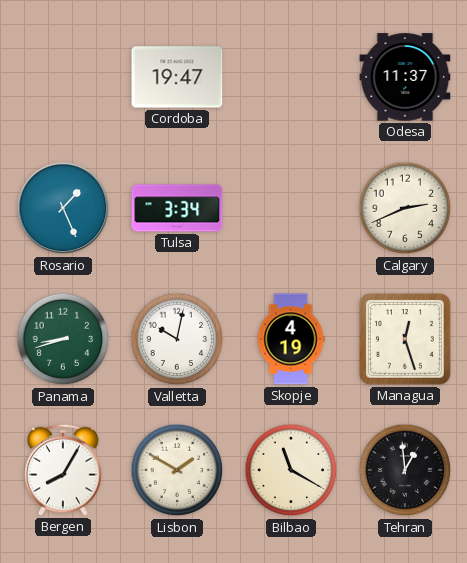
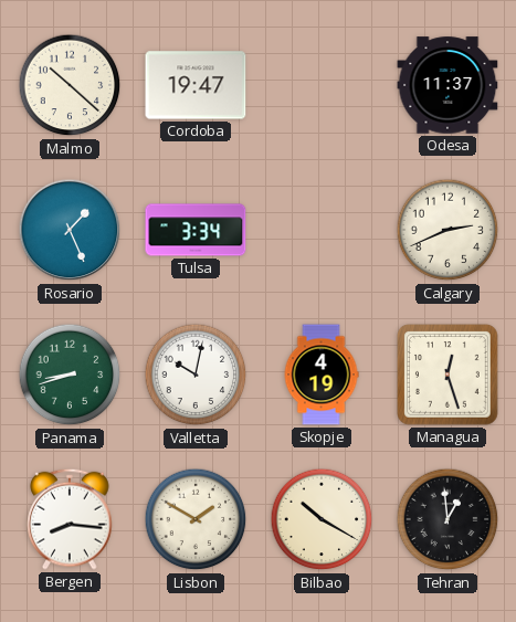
Malmo: none -> 10:22
Bergen: 8:05 -> 8:16
Bilbao: 11:20 -> 10:20
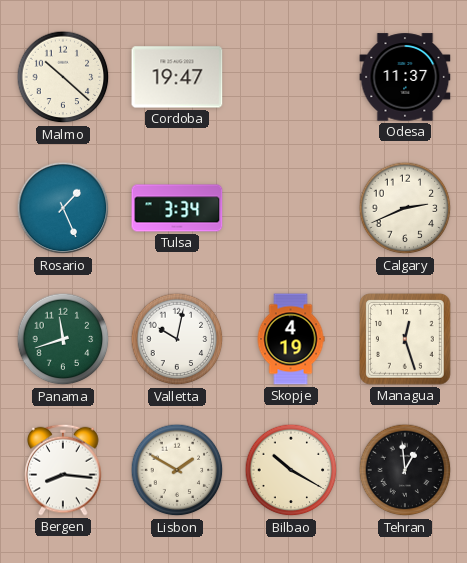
Panama: 8:42 -> 11:42
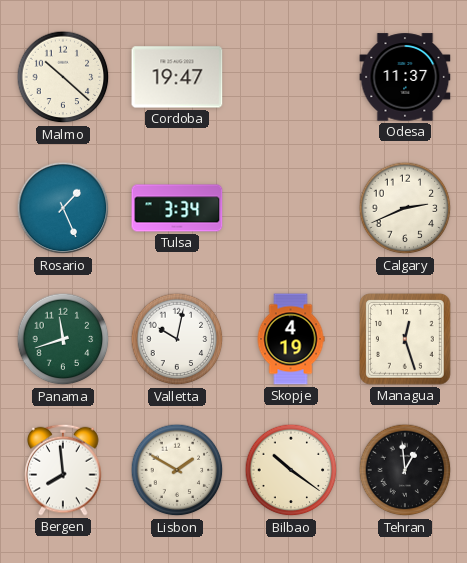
Bergen: 8:16 -> 7:59
Bilbao: 10:20 -> 10:21
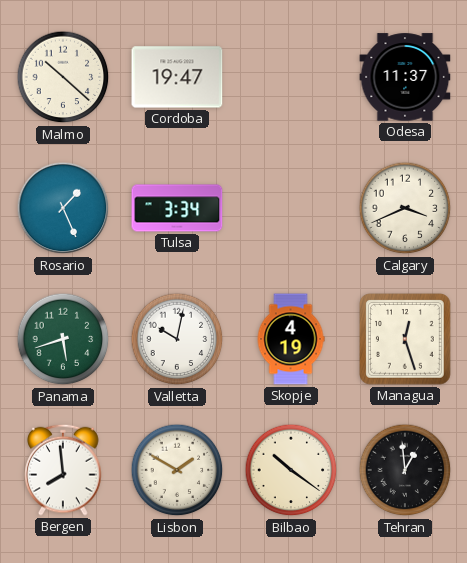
Calgary: 2:41 -> 3:41
Panama: 11:42 -> 5:42
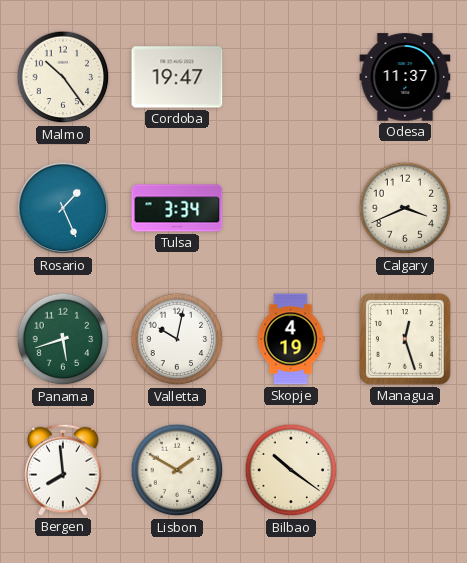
Malmo: 10:22 -> 10:24
Tehran: 12:59 -> none
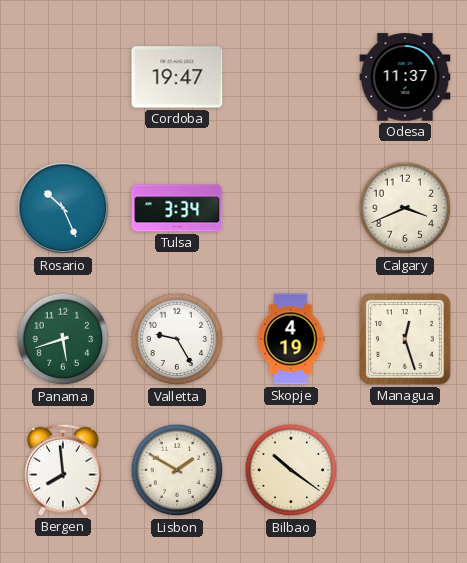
Malmo: 10:24 -> none
Rosario: 1:26 -> 10:26
Valletta: 10:02 -> 9:25
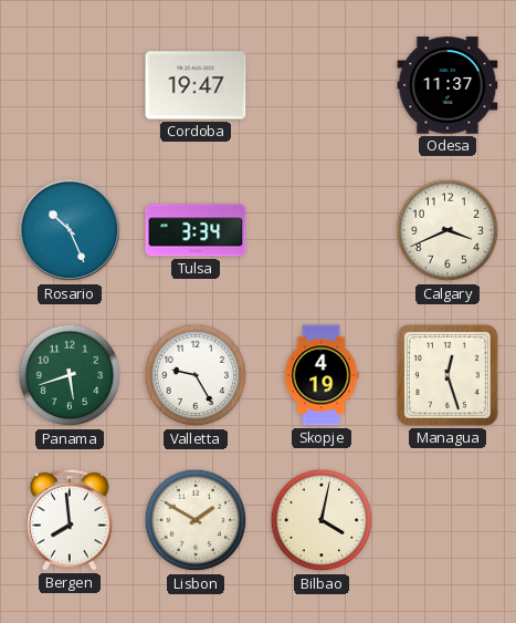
Bilbao: 10:21 -> 4:02
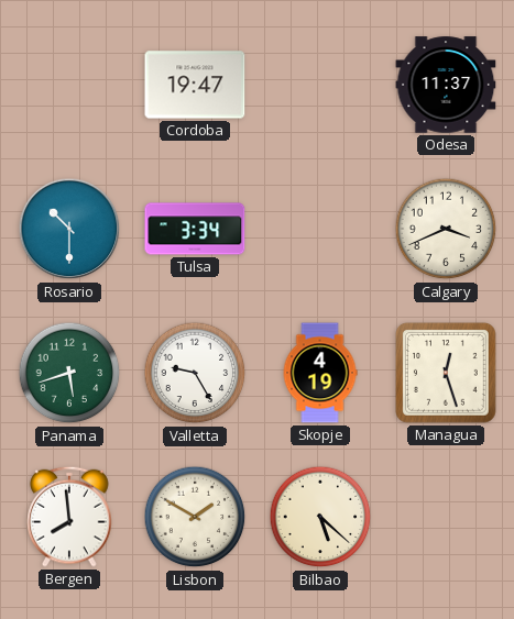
Rosario: 10:26 -> 10:30
Bilbao: 4:02 -> 5:22
